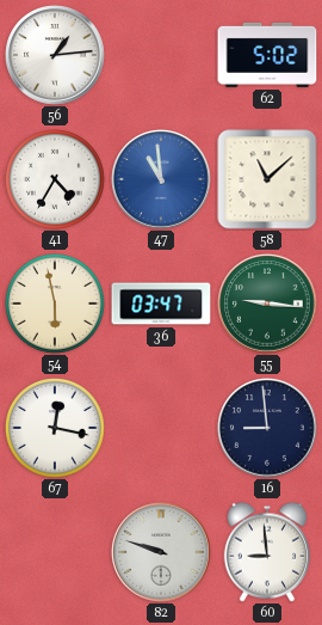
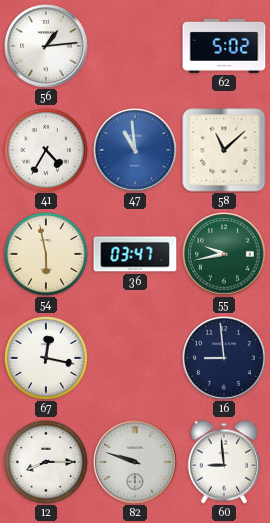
55: 9:16 -> 9:43
12: none -> 8:15
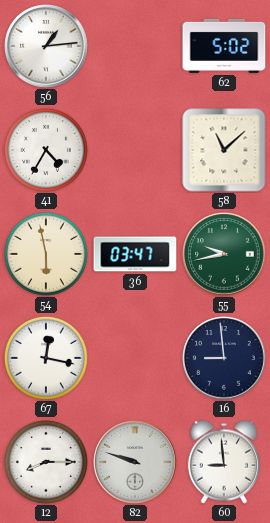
47: 10:59 -> none
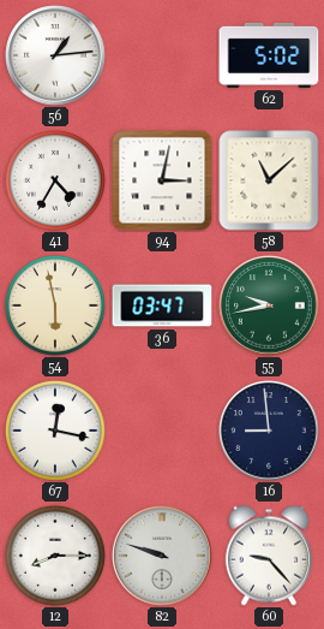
94: none -> 3:02
60: 8:59 -> 9:23
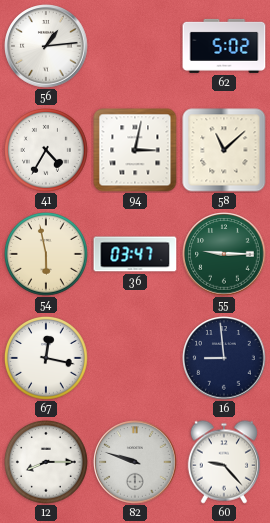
55: 9:43 -> 9:15
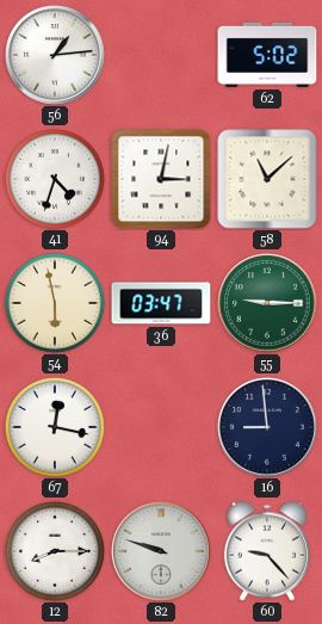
41: 4:35 -> 4:33
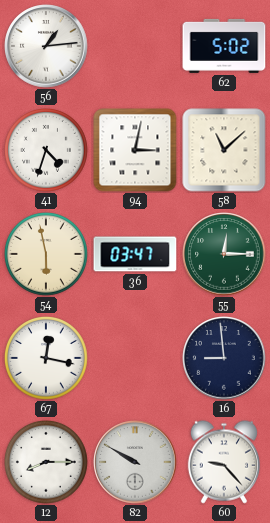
55: 9:15 -> 12:15
82: 9:48 -> 9:50
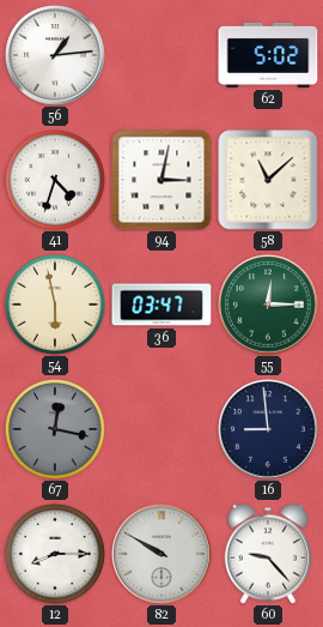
67 dial: white -> grey
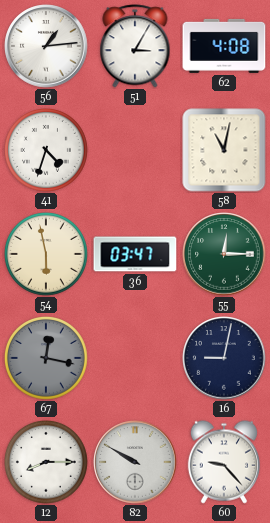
51: none -> 3:05
62: 5:02 -> 4:08
94: 3:02 -> none
58: 11:08 -> 11:02
16: 8:59 -> 9:02
